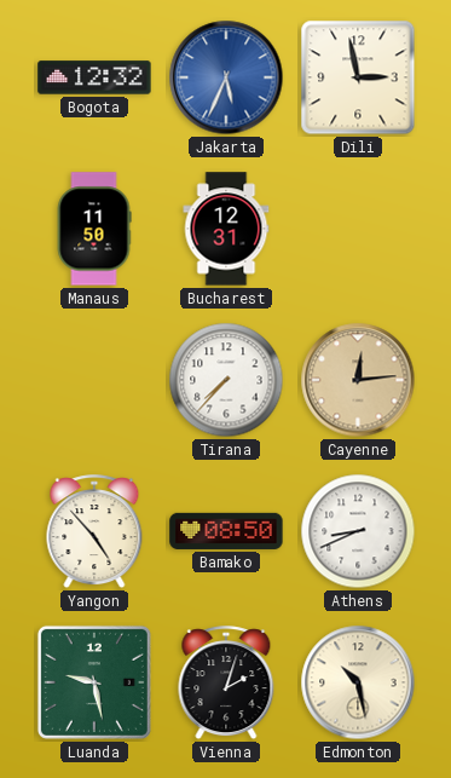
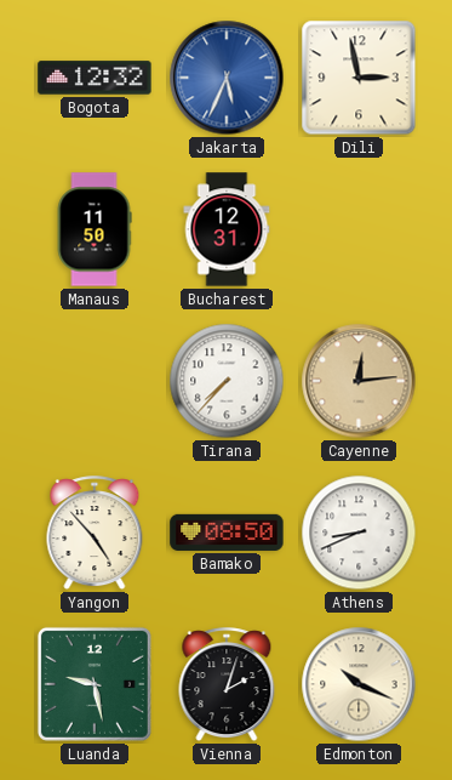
Edmonton: 10:28 -> 10:19
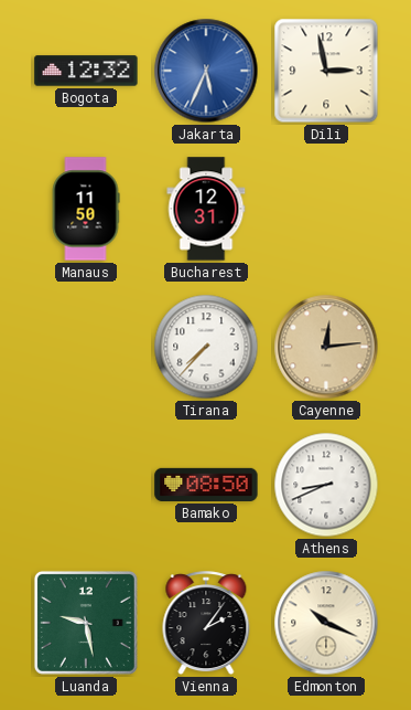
Yangon: 4:53 -> none
Vienna: 2:03 -> 2:06
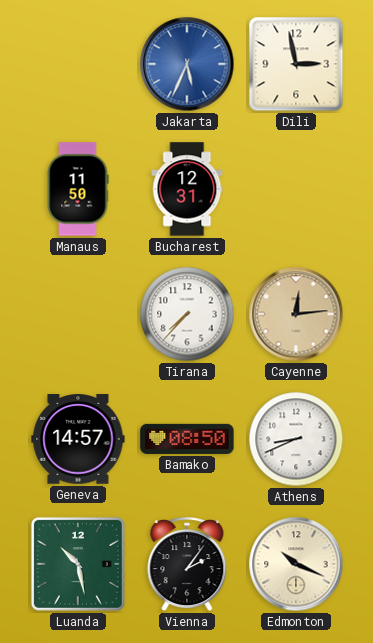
Bogota: 12:32 -> none
Geneva: none -> 14:57
Luanda: 9:28 -> 10:28
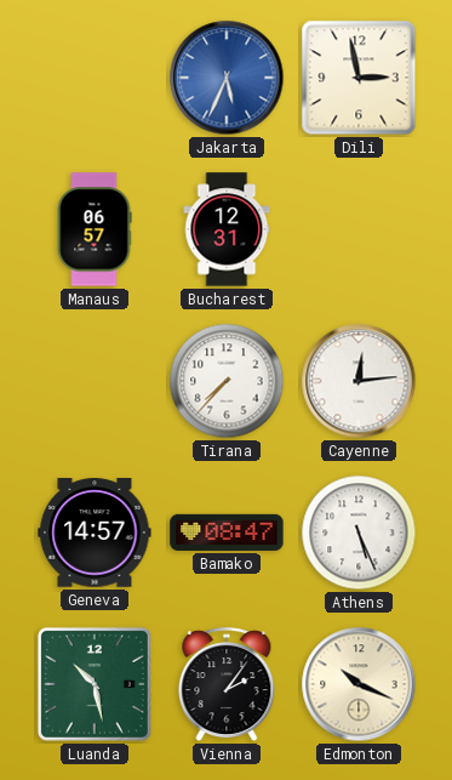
Manaus: 11:50 -> 06:57
Cayenne dial: champagne -> white
Bamako: 08:50 -> 08:47
Athens: 8:41 -> 5:26
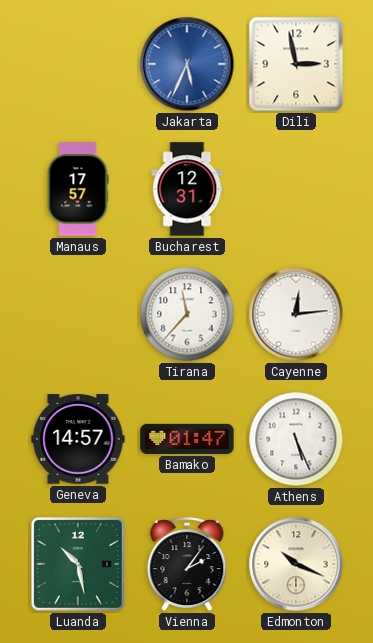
Manaus: 06:57 -> 17:57
Tirana: 7:37 -> 11:37
Bamako: 08:47 -> 01:47
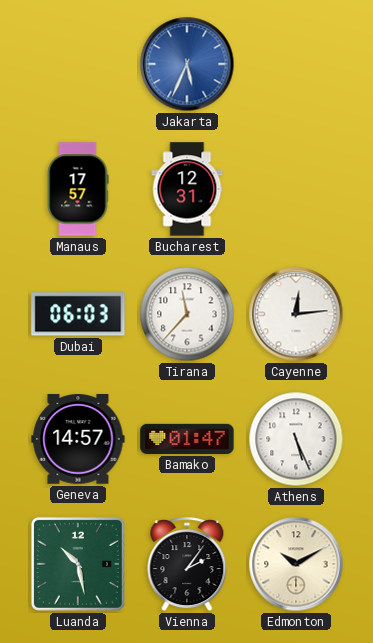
Dili: 2:58 -> none
Dubai: none -> 06:03
Edmonton: 10:19 -> 10:10
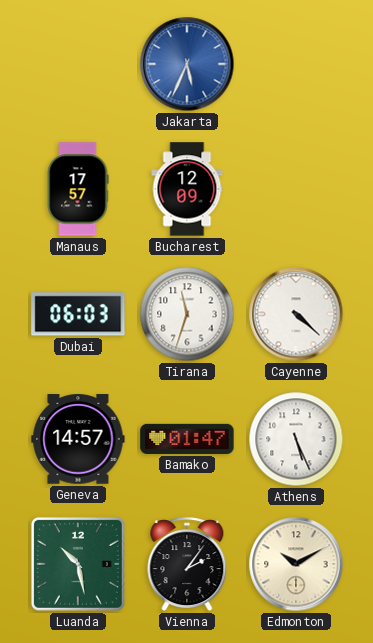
Bucharest: 12:31 -> 12:09
Tirana: 11:37 -> 11:33
Cayenne: 12:14 -> 4:22
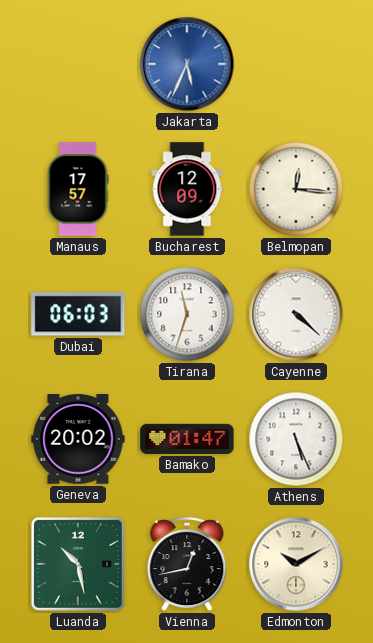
Belmopan: none -> 12:16
Geneva: 14:57 -> 20:02
Vienna: 2:06 -> 12:43
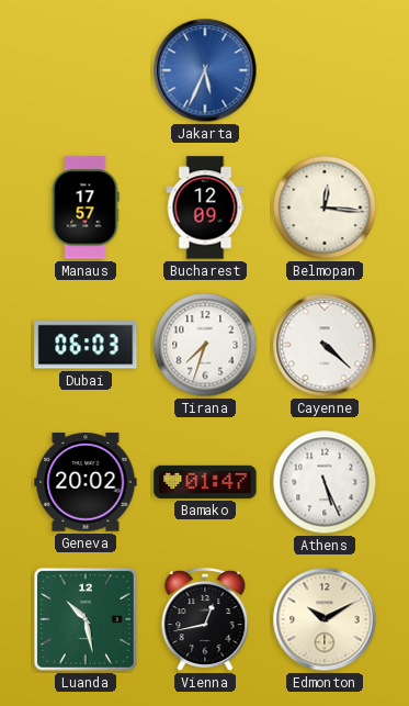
Tirana: 11:33 -> 7:33
